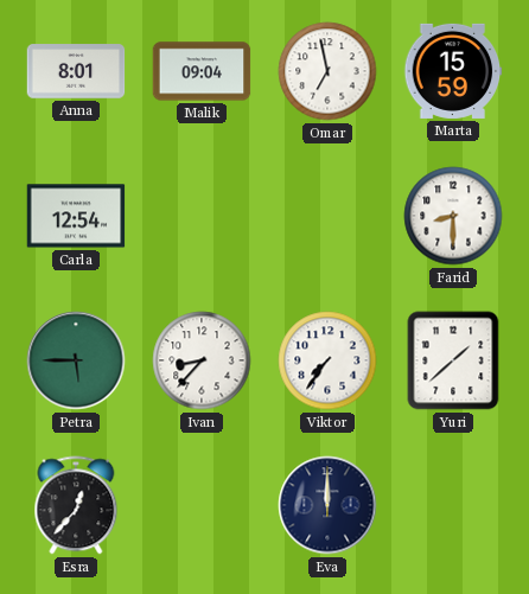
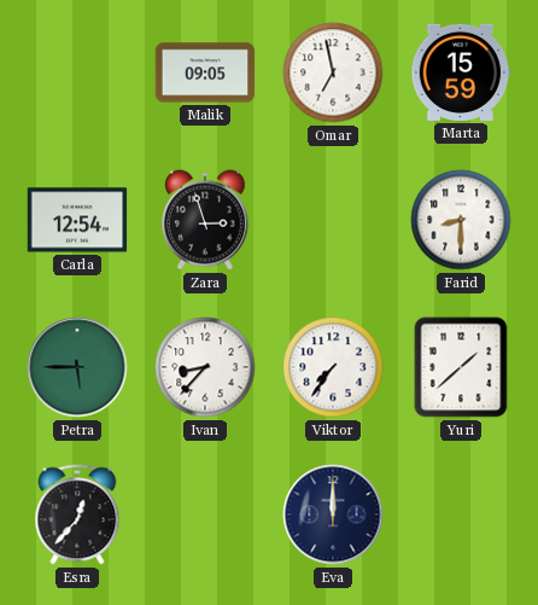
Anna: 8:01 -> none
Malik: 09:04 -> 09:05
Zara: none -> 2:57
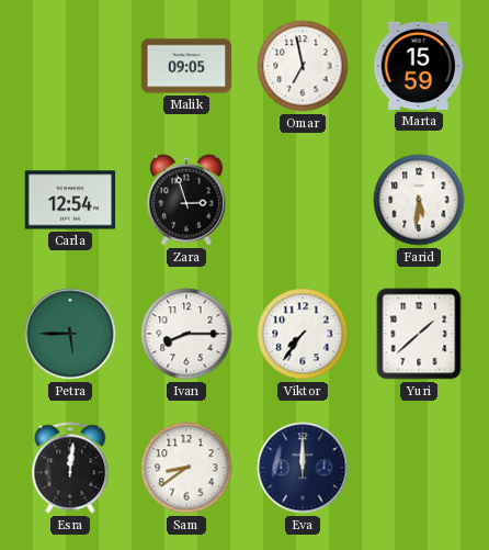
Farid: 8:30 -> 5:31
Ivan: 8:37 -> 8:15
Esra: 12:37 -> 12:01
Sam: none -> 8:39
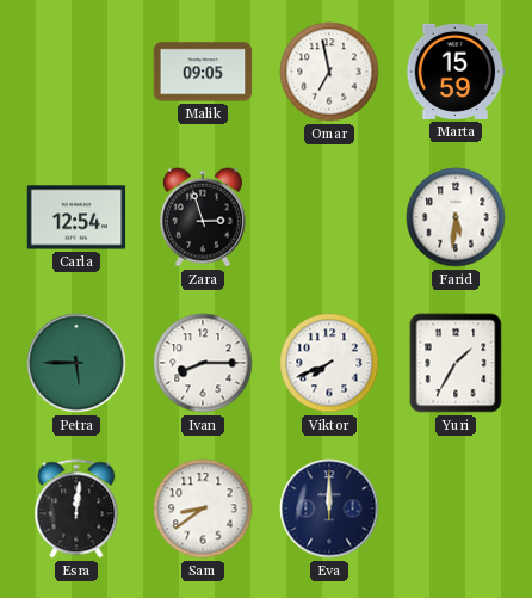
Viktor: 7:36 -> 7:41
Yuri: 1:38 -> 1:35
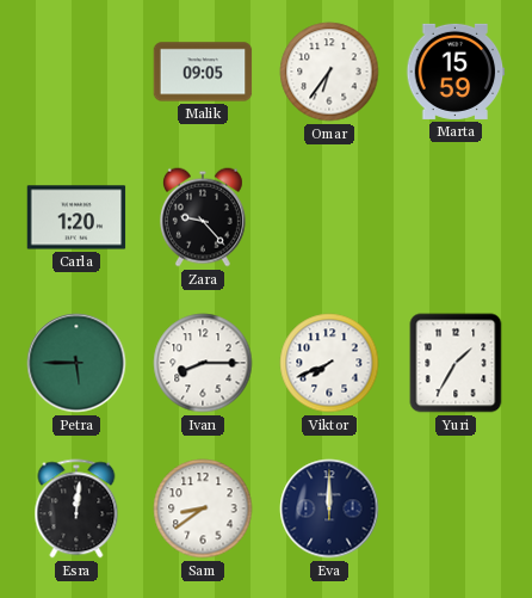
Omar: 6:58 -> 6:36
Carla: 12:54 -> 1:20
Zara: 2:57 -> 9:23
Farid: 5:31 -> none
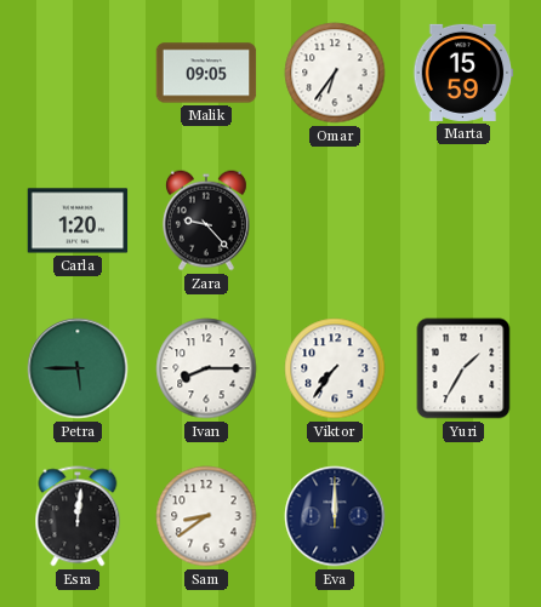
Viktor: 7:41 -> 7:36
